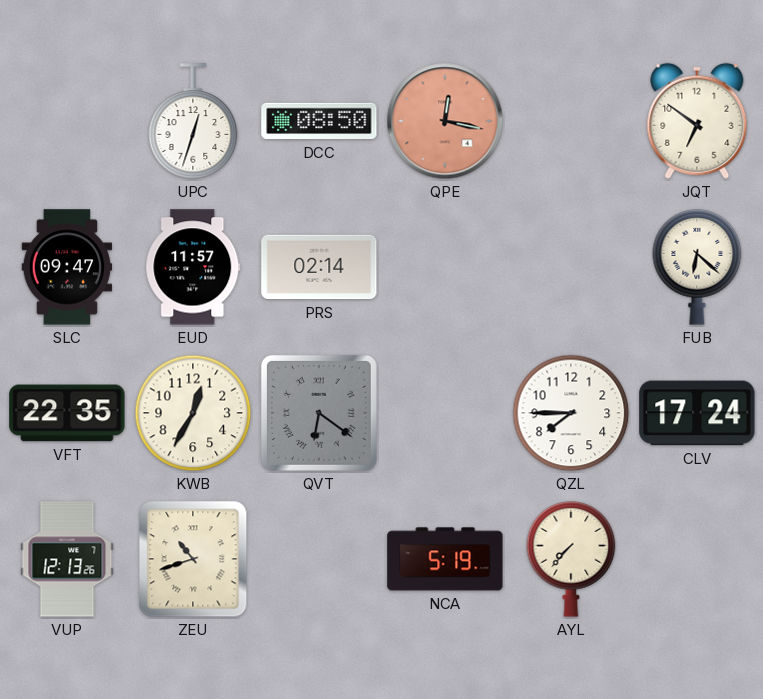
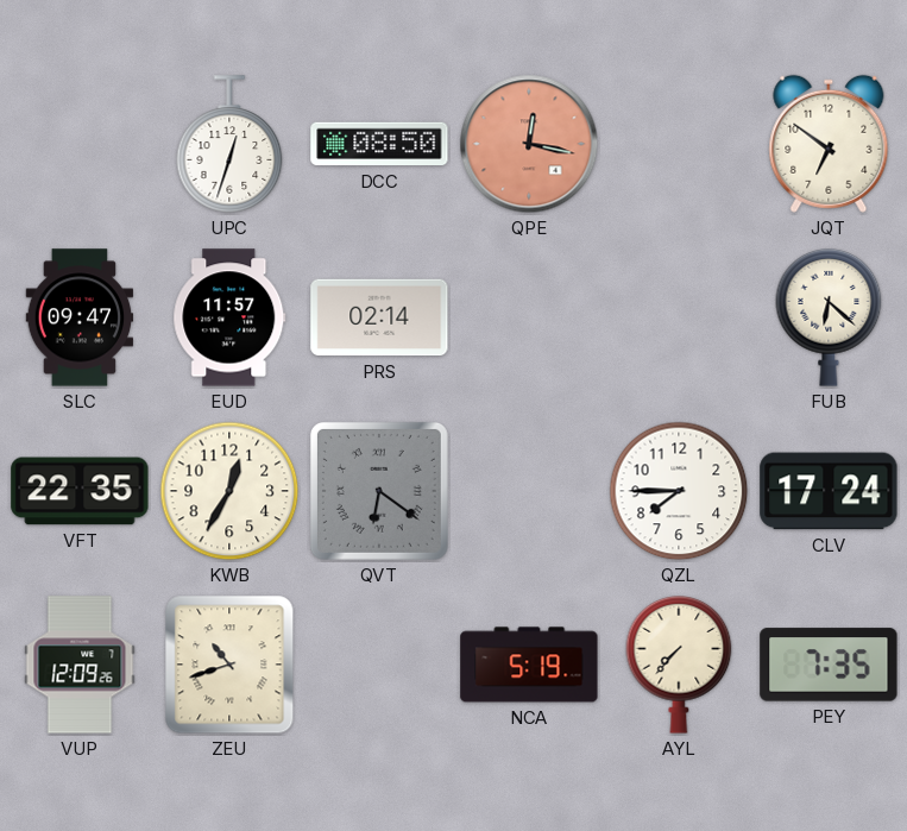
VUP: 12:13 -> 12:09
PEY: none -> 7:35
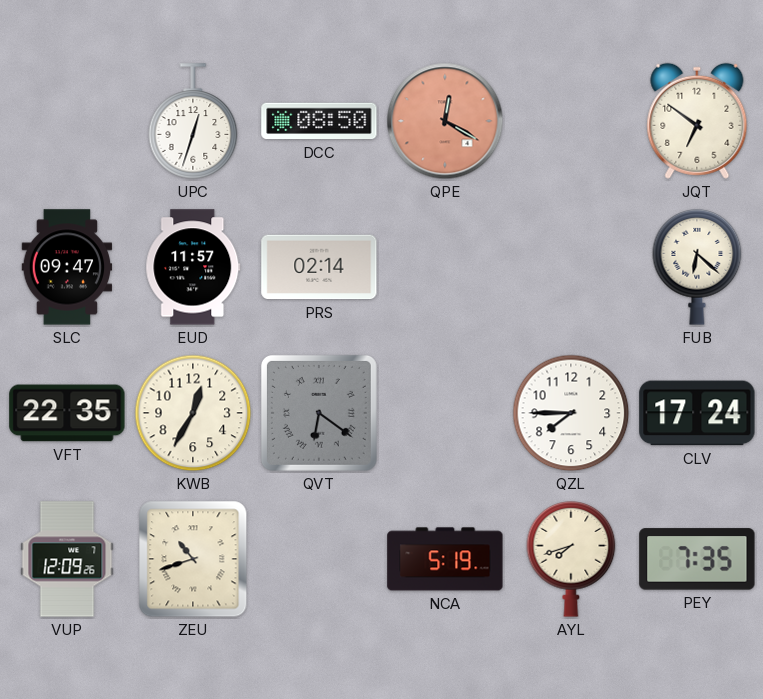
QPE: 12:17 -> 12:20
AYL: 7:37 -> 7:42
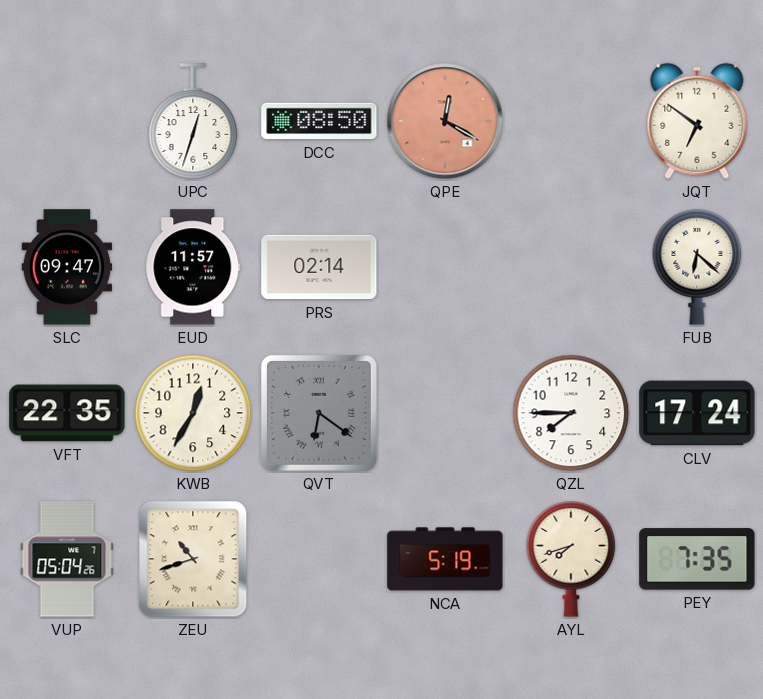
VUP: 12:09 -> 05:04
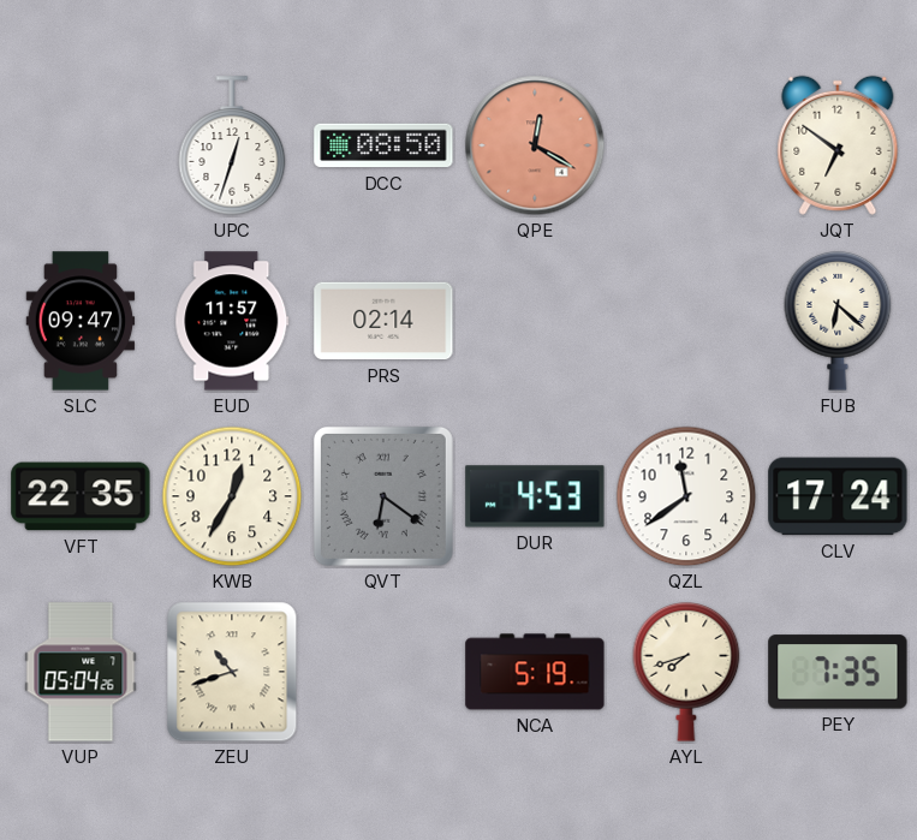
DUR: none -> 4:53
QZL: 7:45 -> 11:39
